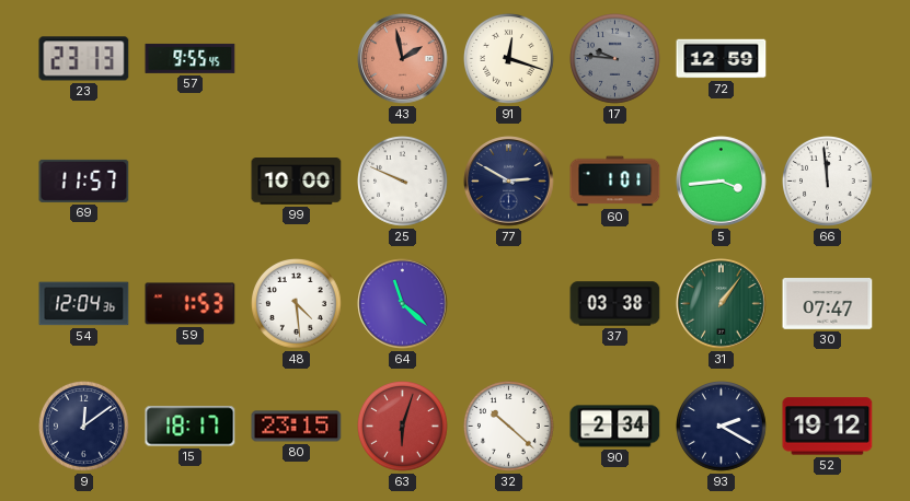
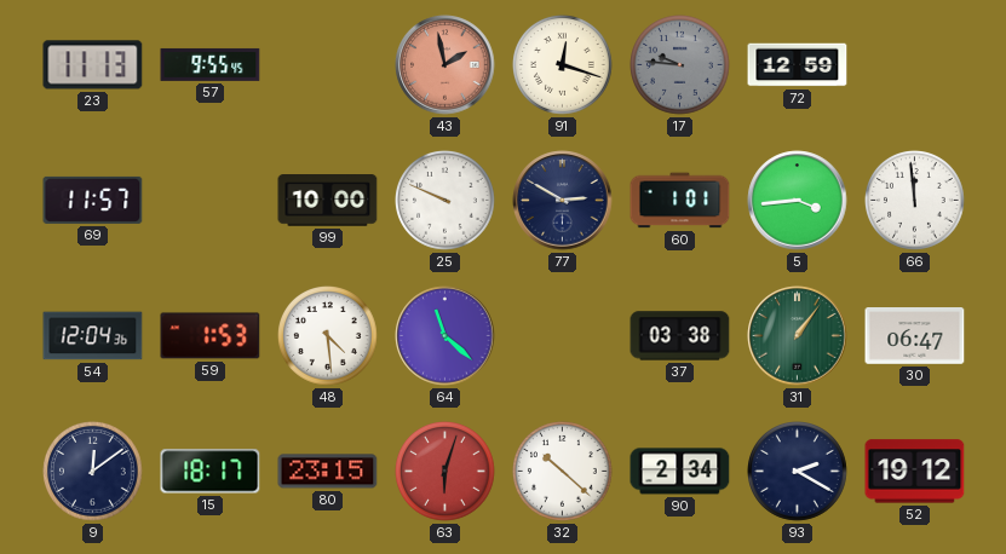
23: 23:13 -> 11:13
30: 07:47 -> 06:47
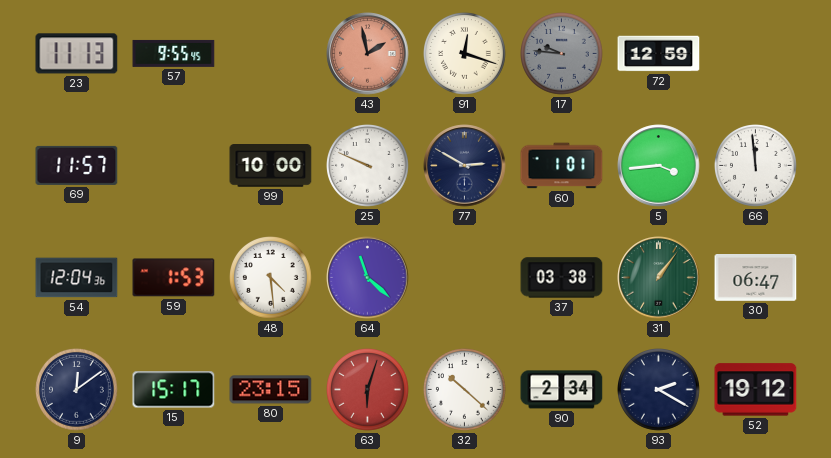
15: 18:17 -> 15:17
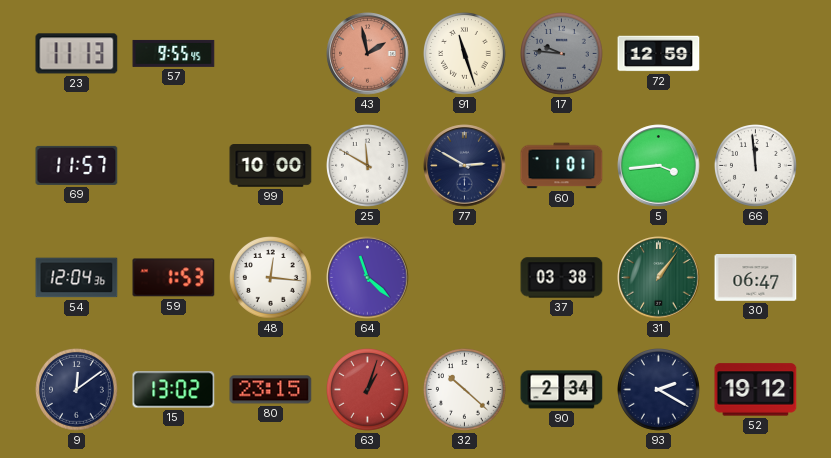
91: 12:18 -> 11:27
25: 9:49 -> 11:50
48: 4:29 -> 12:16
15: 15:17 -> 13:02
63: 6:03 -> 1:03
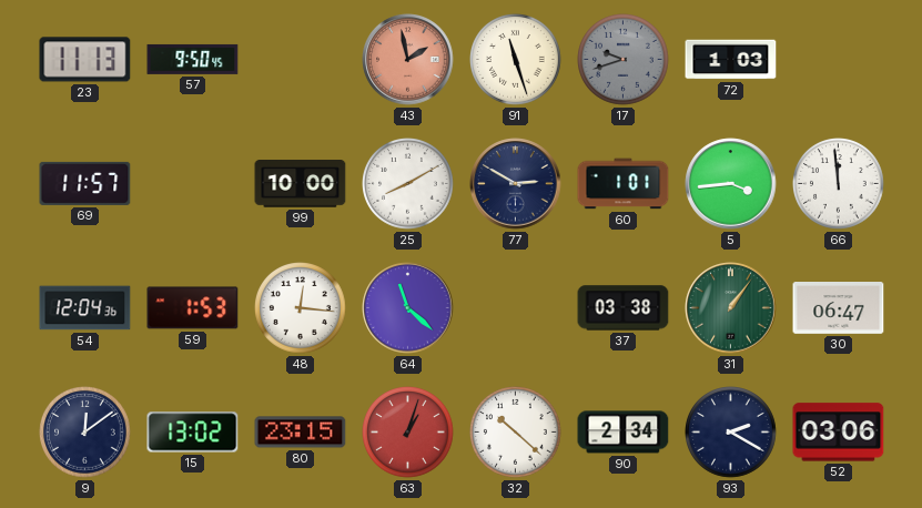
57: 9:55 -> 9:50
17: 9:46 -> 9:42
72: 12:59 -> 1:03
25: 11:50 -> 8:10
52: 19:12 -> 03:06
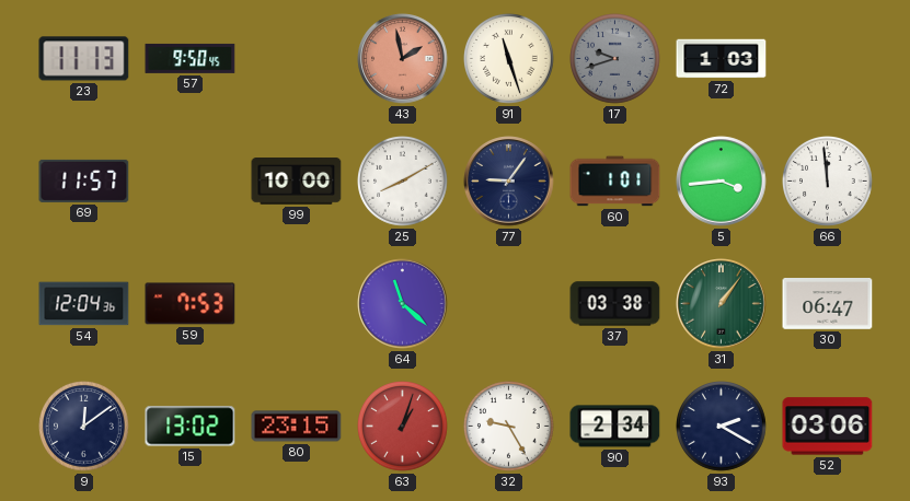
77: 2:50 -> 9:06
59: 1:53 -> 7:53
48: 12:16 -> none
32: 10:22 -> 9:25
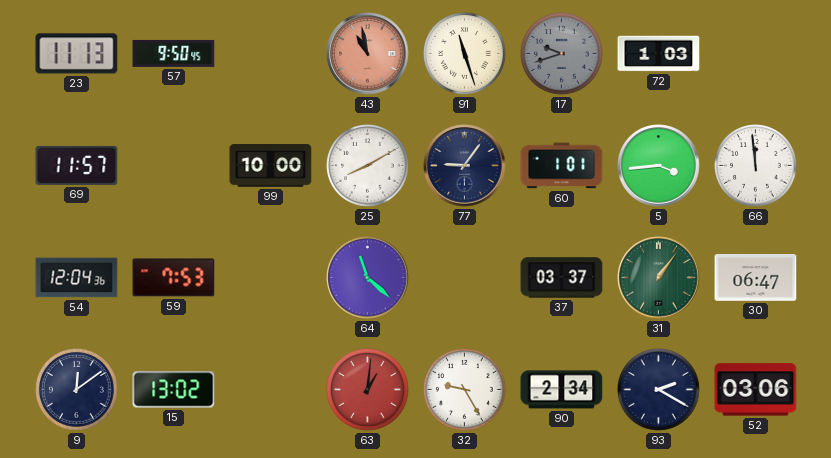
43: 1:58 -> 10:58
37: 03:38 -> 03:37
80: 23:15 -> none
63: 1:03 -> 1:01
